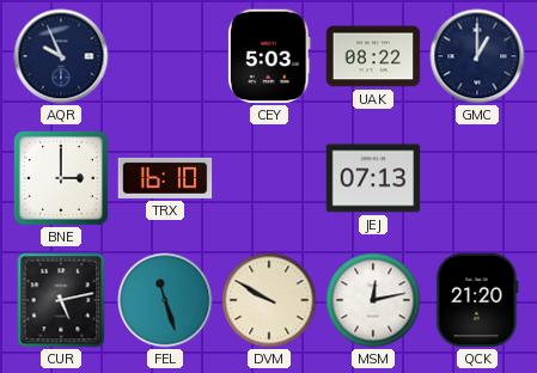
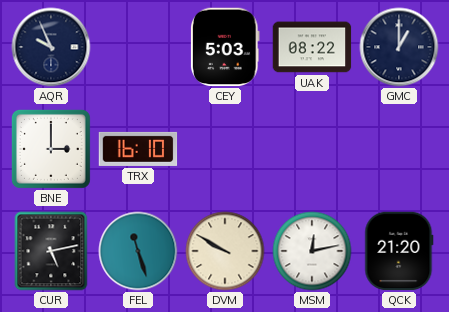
JEJ: 07:13 -> none
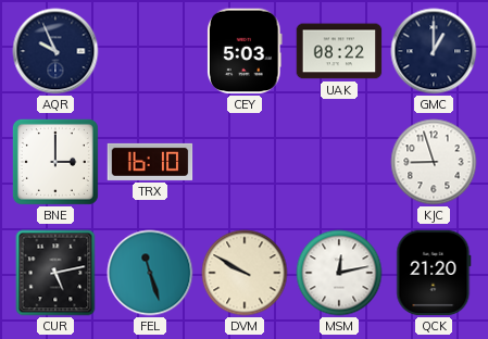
KJC: none -> 8:57
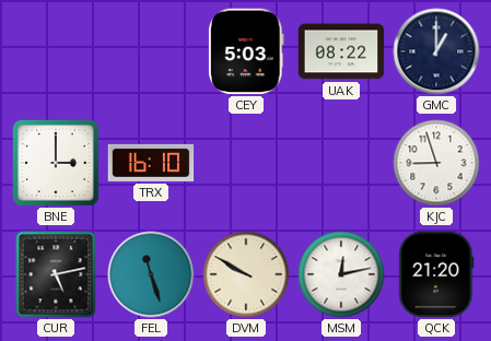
AQR: 9:56 -> none
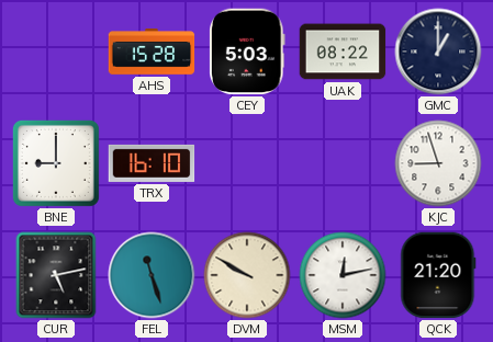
AHS: none -> 15:28
BNE: 3:00 -> 9:00
